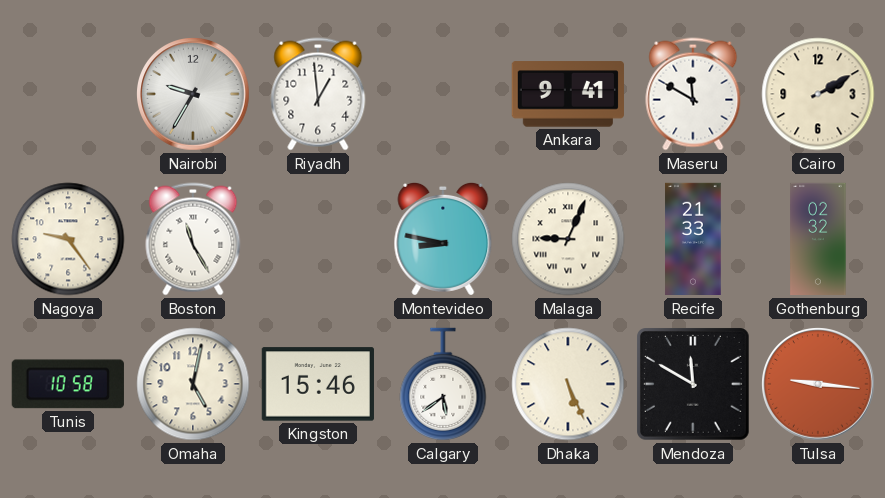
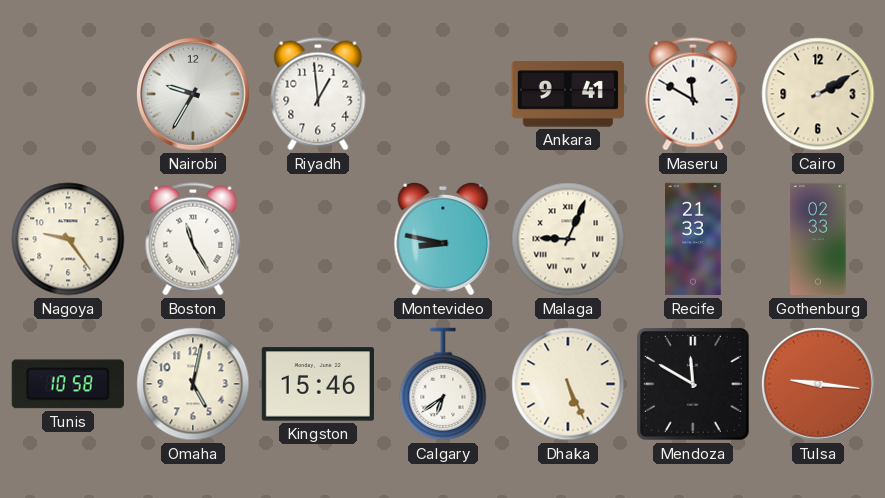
Gothenburg: 02:32 -> 02:33
Calgary: 5:39 -> 6:39
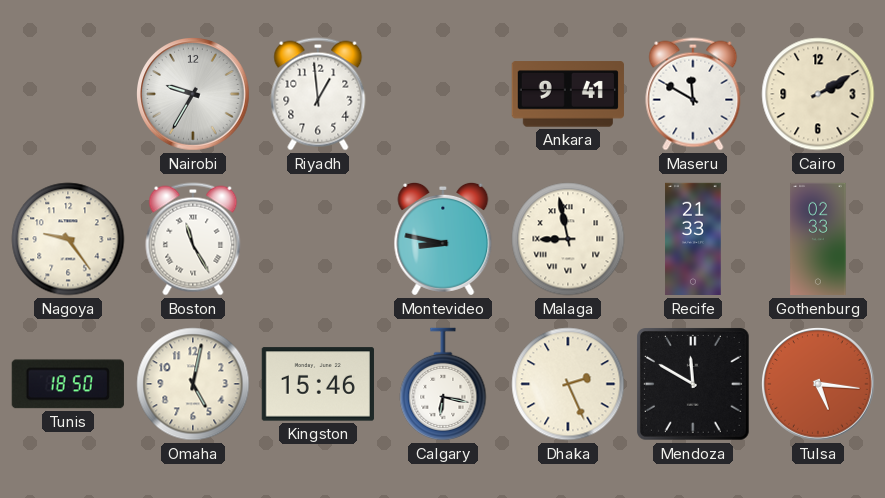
Malaga: 9:04 -> 8:58
Tunis: 10:58 -> 18:50
Calgary: 6:39 -> 6:17
Dhaka: 5:26 -> 2:26
Tulsa: 9:16 -> 5:16
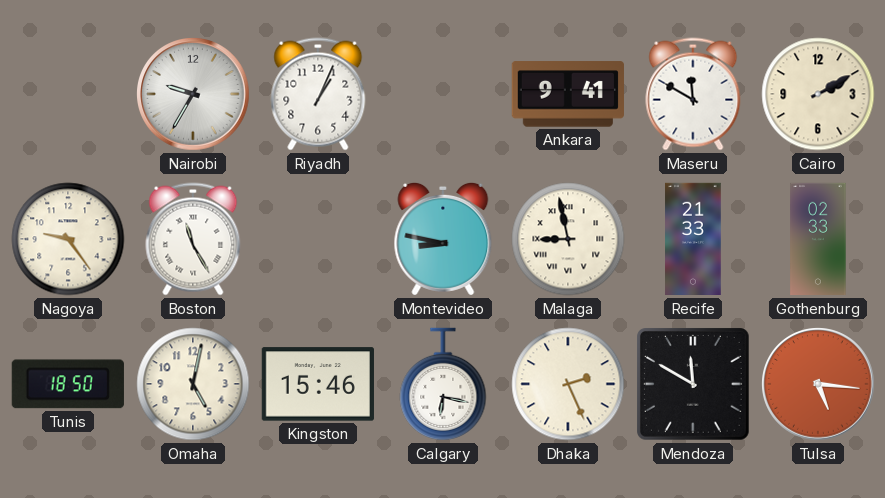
Riyadh: 12:59 -> 1:04
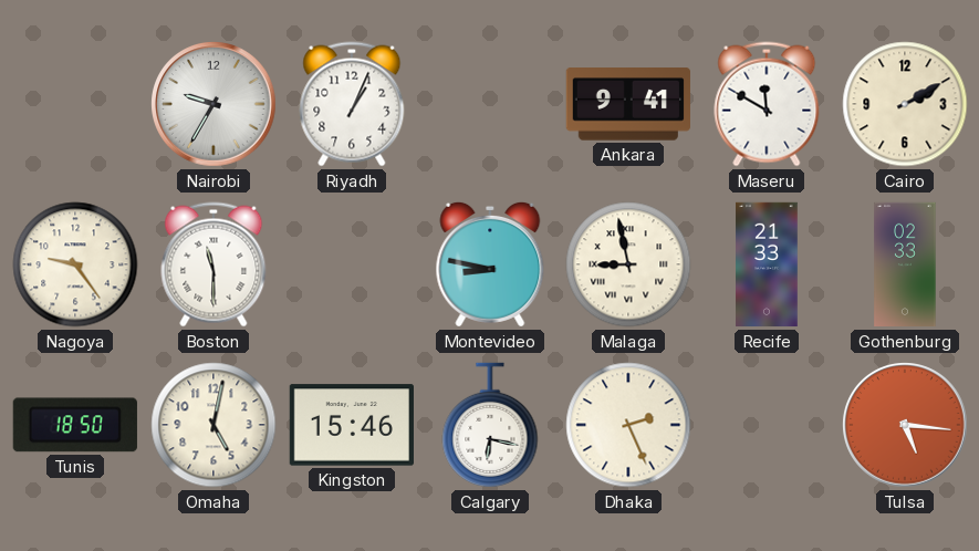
Boston: 11:25 -> 11:30
Mendoza: 11:50 -> none
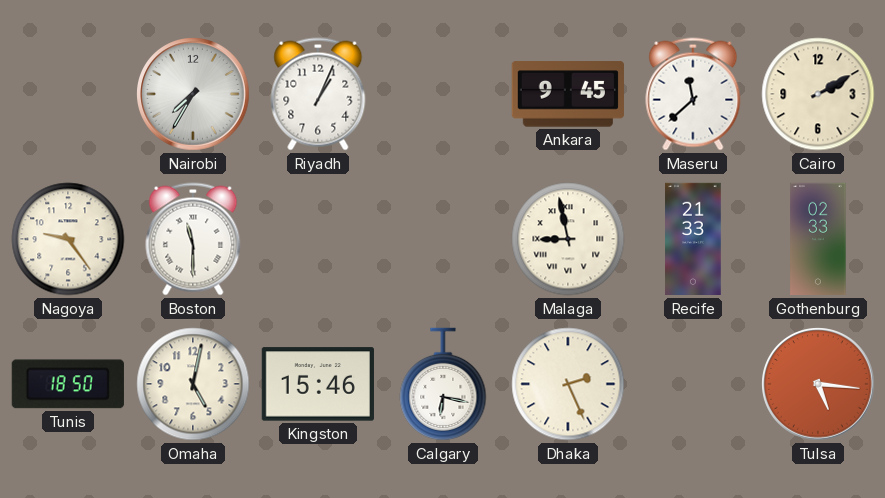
Nairobi: 9:35 -> 7:35
Ankara: 9:41 -> 9:45
Maseru: 11:50 -> 11:38
Montevideo: 8:47 -> none
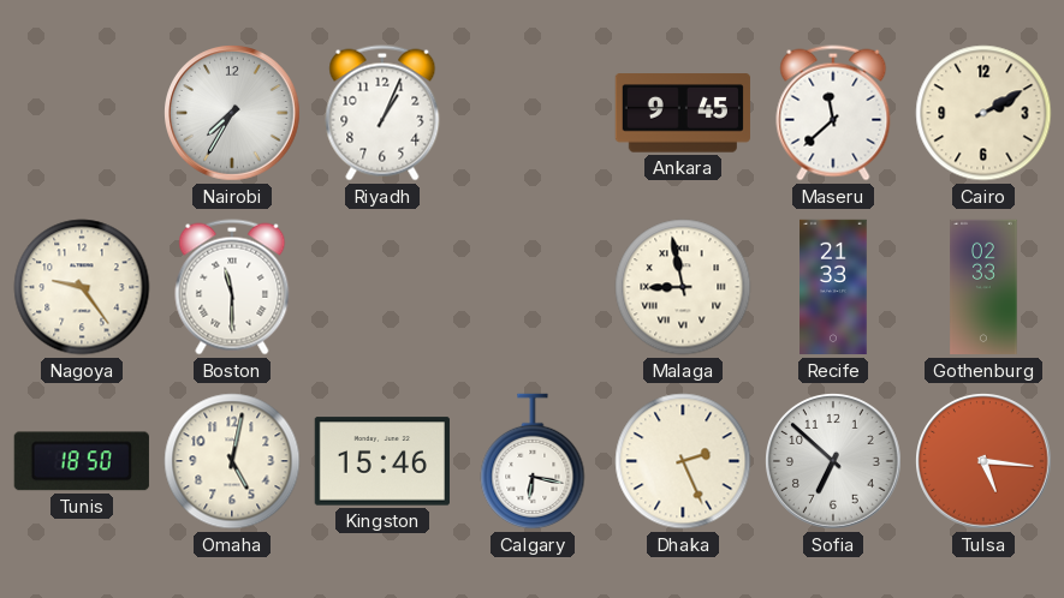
Sofia: none -> 6:52
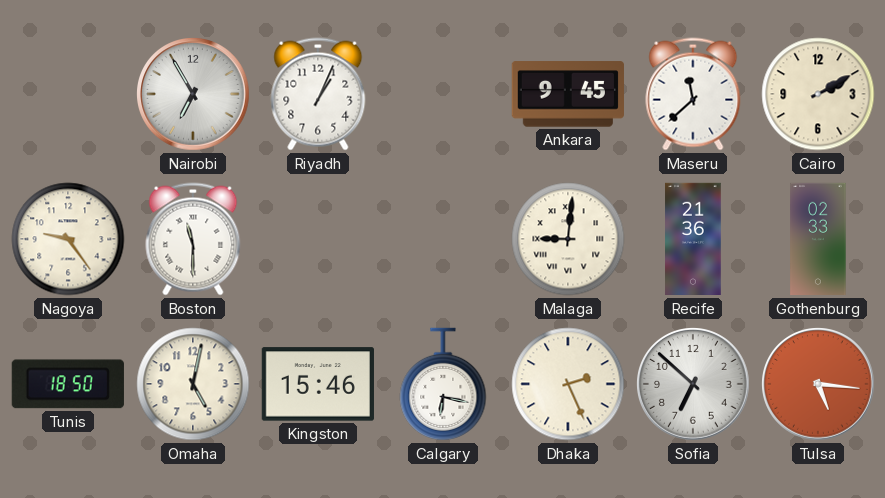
Nairobi: 7:35 -> 6:55
Malaga: 8:58 -> 9:01
Recife: 21:33 -> 21:36
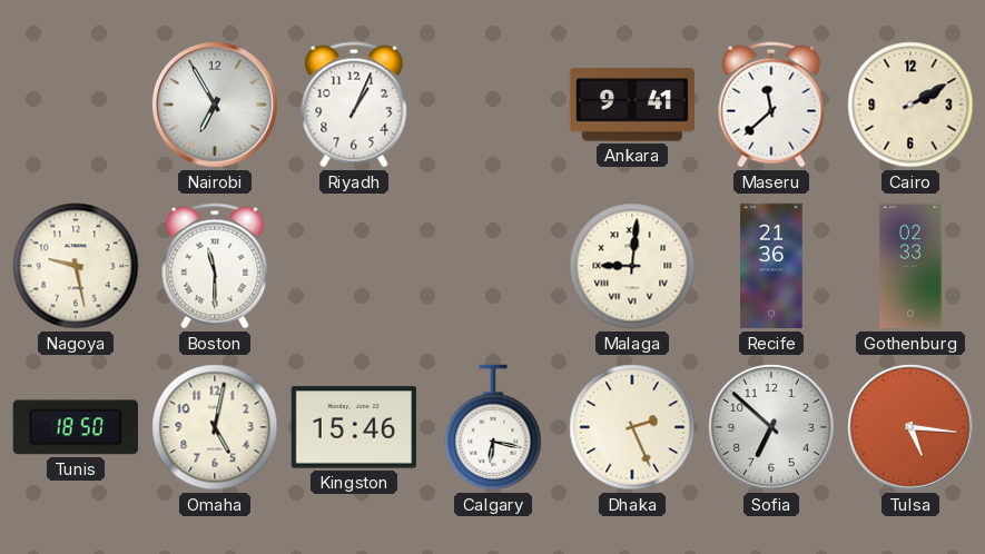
Ankara: 9:45 -> 9:41
Nagoya: 9:24 -> 9:28
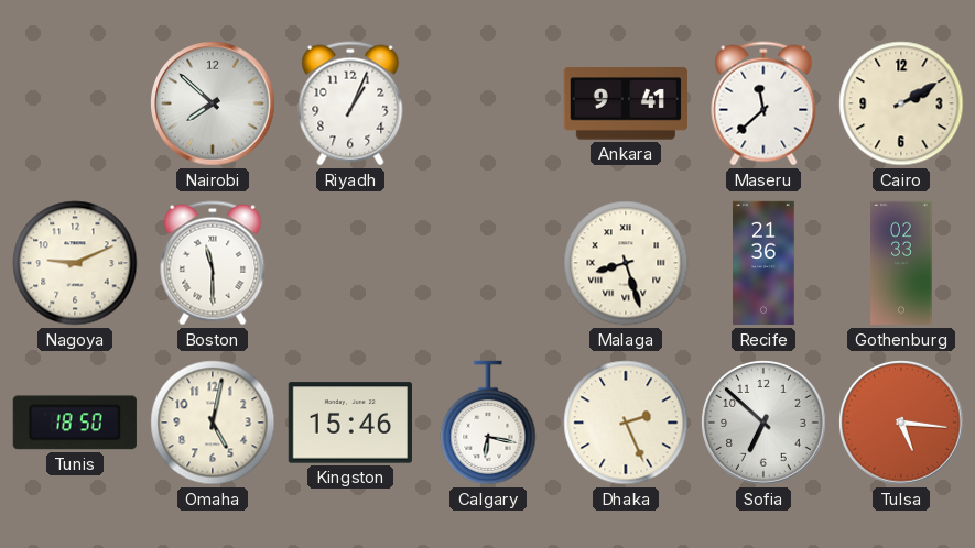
Nairobi: 6:55 -> 7:52
Nagoya: 9:28 -> 9:11
Malaga: 9:01 -> 8:27
